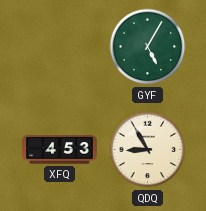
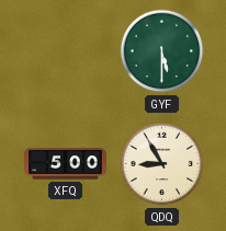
GYF: 5:05 -> 5:30
XFQ: 4:53 -> 5:00
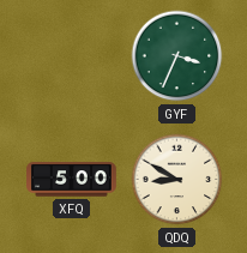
GYF: 5:30 -> 3:34
QDQ: 8:55 -> 8:50
